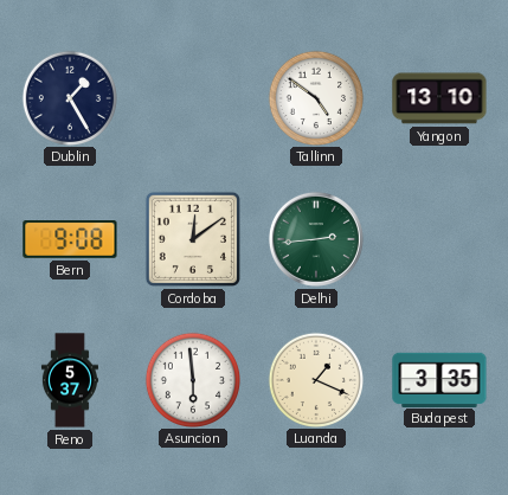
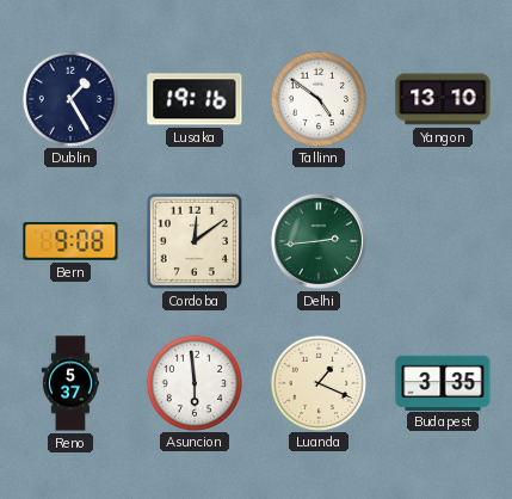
Lusaka: none -> 19:16
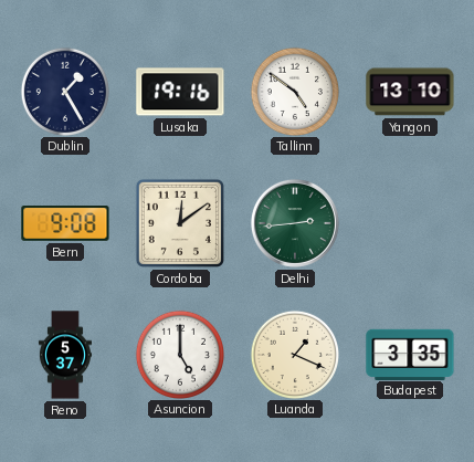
Asuncion: 5:59 -> 5:00
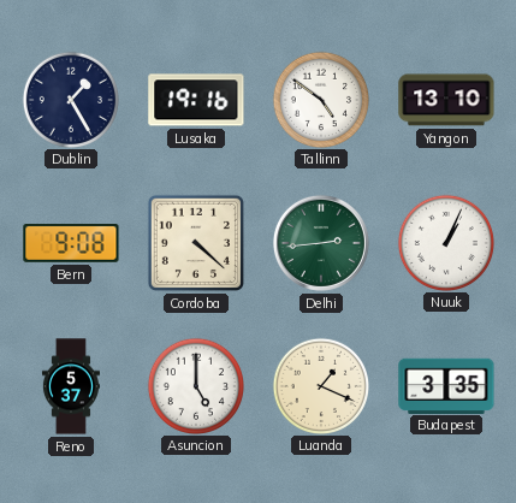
Cordoba: 12:09 -> 4:22
Nuuk: none -> 1:04
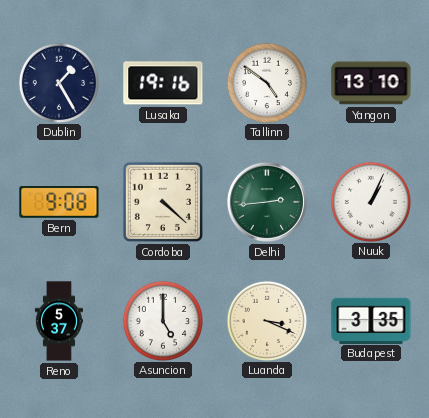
Luanda: 1:19 -> 3:19
